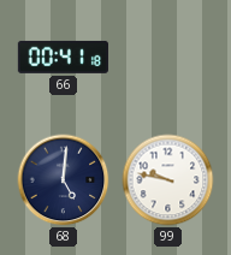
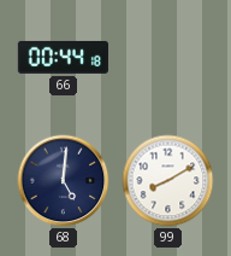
66: 00:41 -> 00:44
99: 9:47 -> 8:10
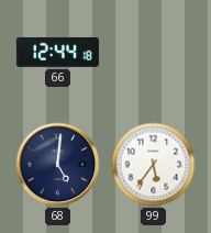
66: 00:44 -> 12:44
99: 8:10 -> 5:36
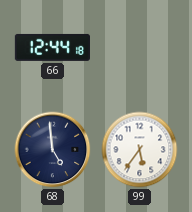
68: 5:01 -> 4:59
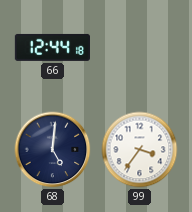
68: 4:59 -> 5:01
99: 5:36 -> 3:36
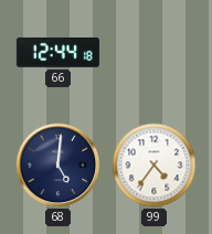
99: 3:36 -> 4:36
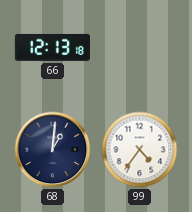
66: 12:44 -> 12:13
68: 5:01 -> 1:01
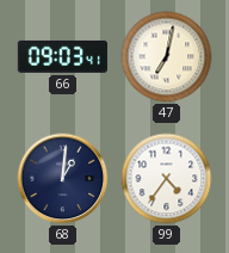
66: 12:13 -> 09:03
47: none -> 7:02
